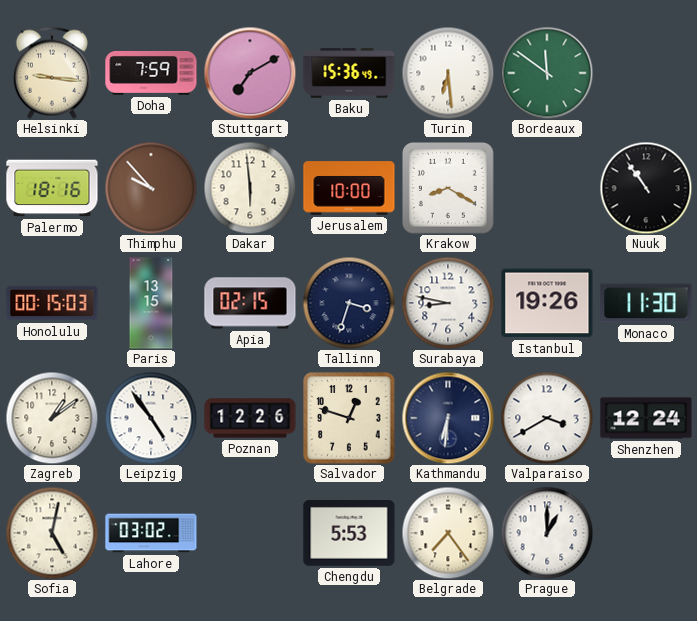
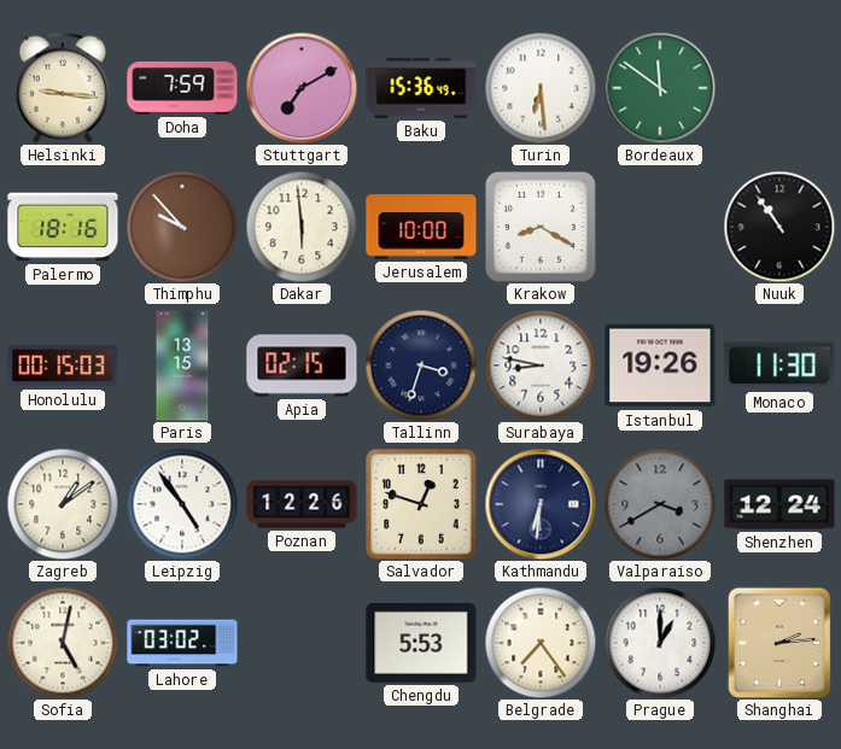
Valparaiso dial: white -> grey
Shanghai: none -> 2:14
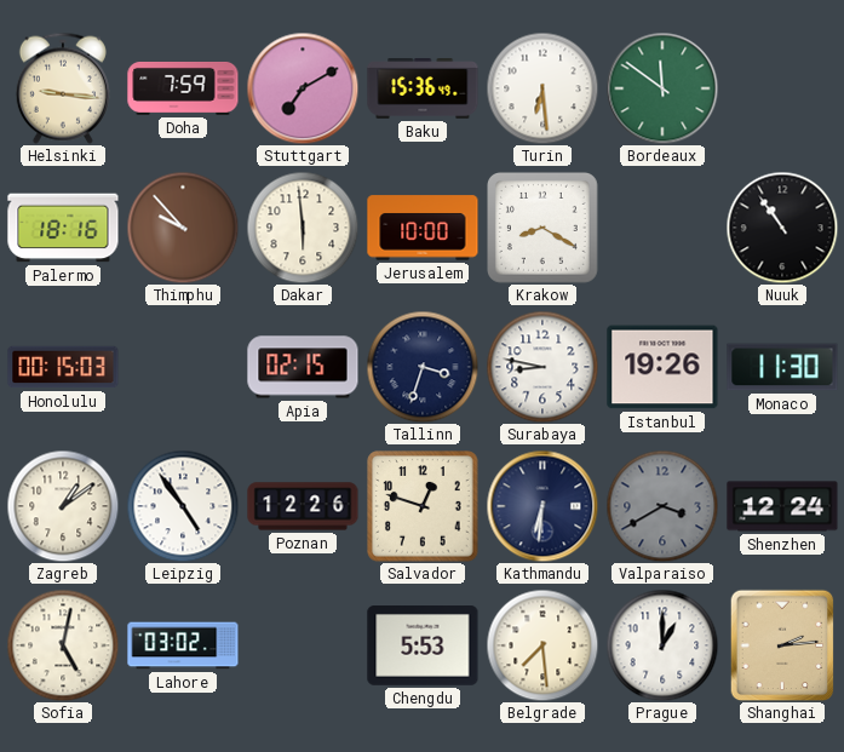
Paris: 13:15 -> none
Belgrade: 7:24 -> 7:29
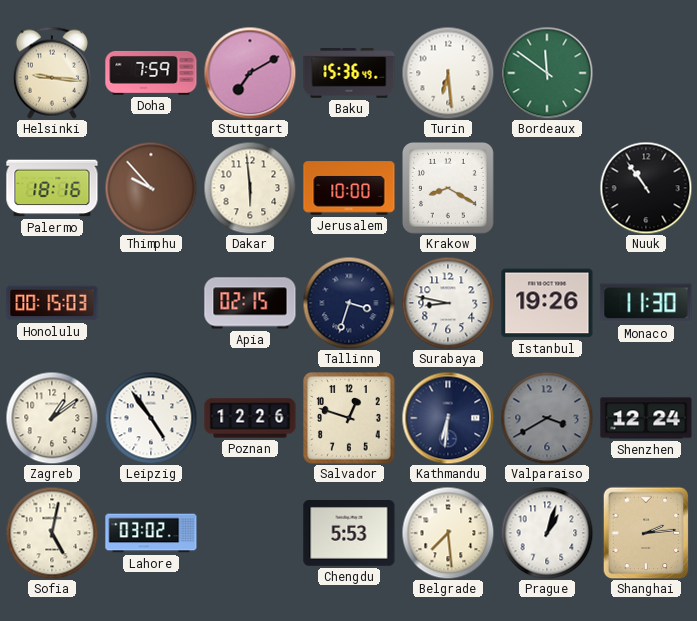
Prague: 1:00 -> 1:03
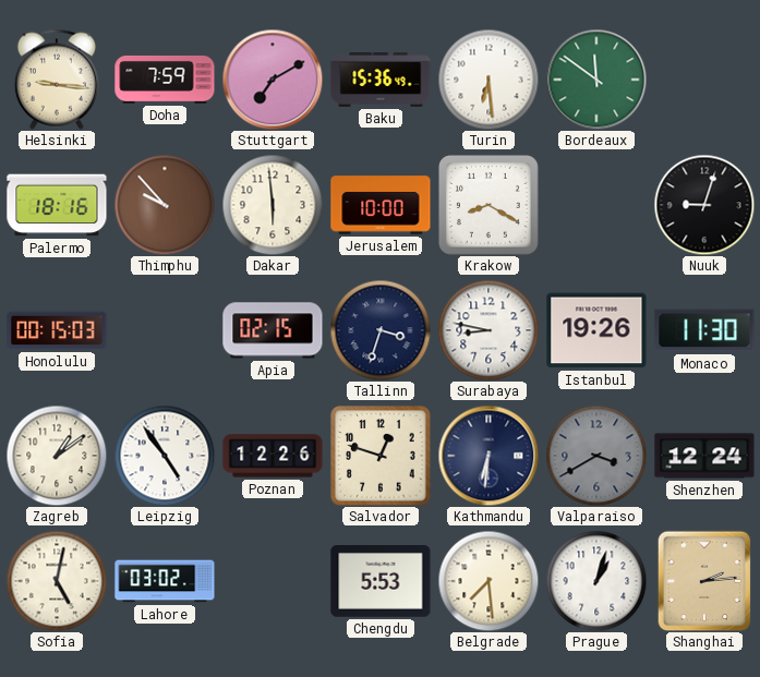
Nuuk: 10:54 -> 9:03
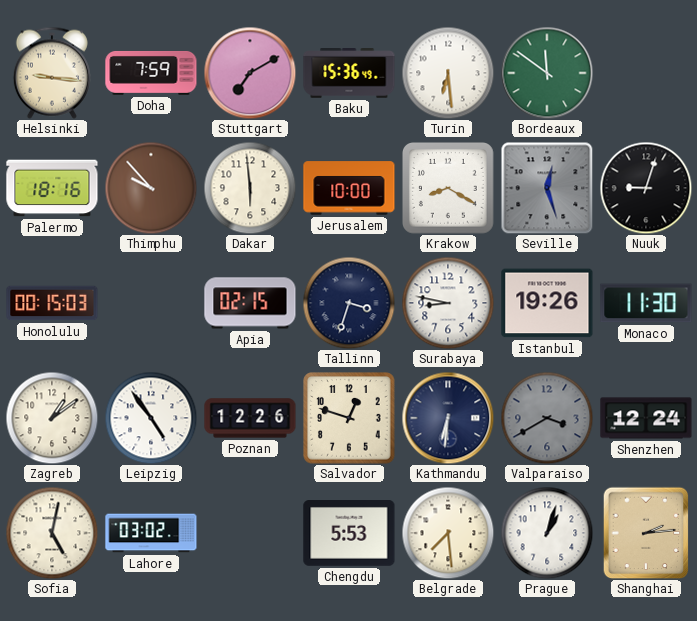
Seville: none -> 12:27
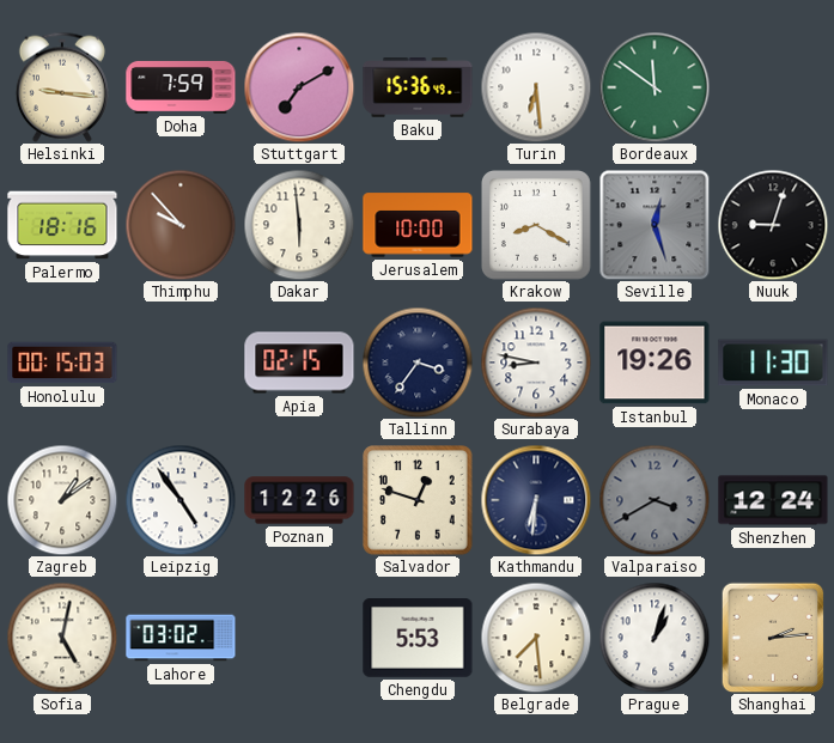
Tallinn: 3:33 -> 3:36
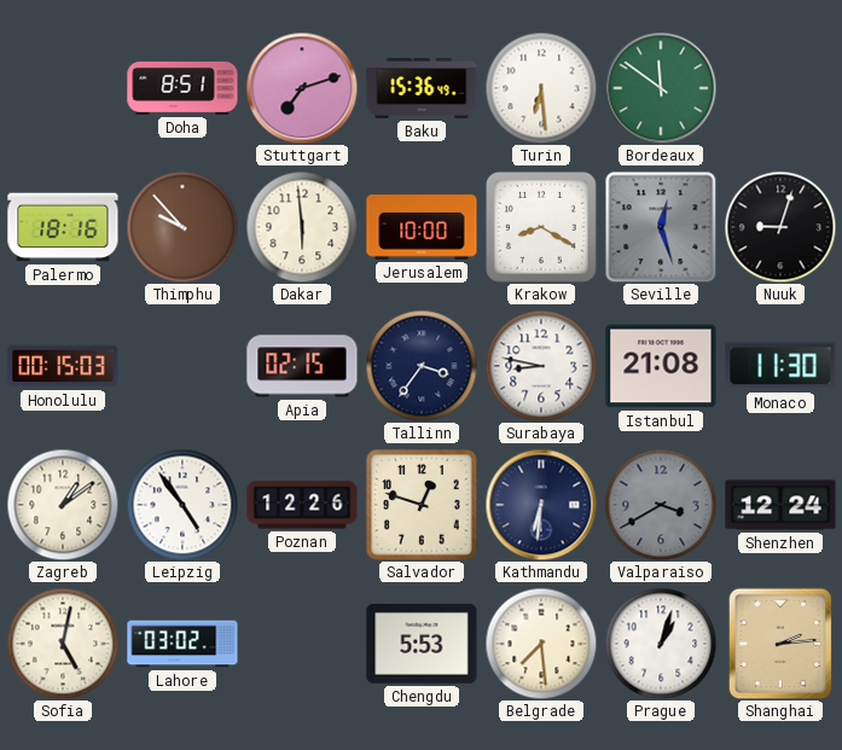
Helsinki: 9:16 -> none
Doha: 7:59 -> 8:51
Stuttgart: 7:10 -> 7:12
Istanbul: 19:26 -> 21:08
